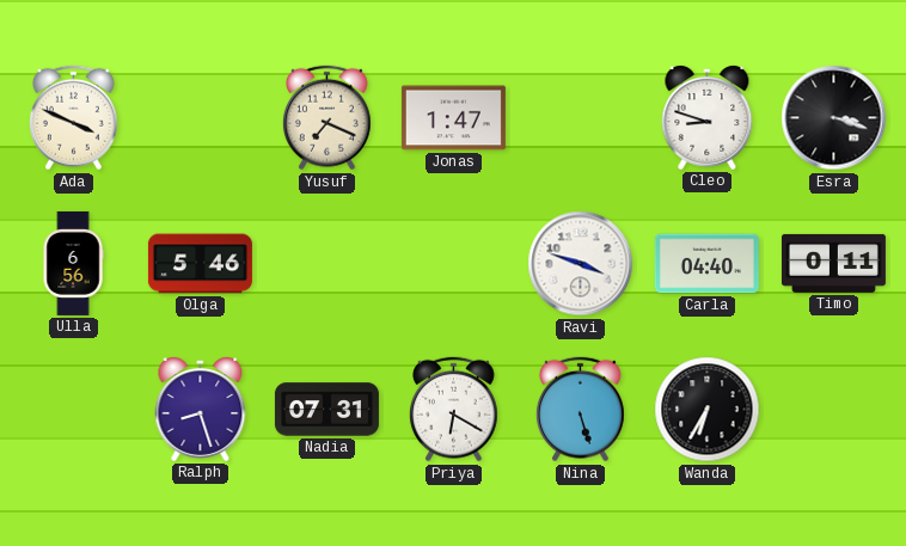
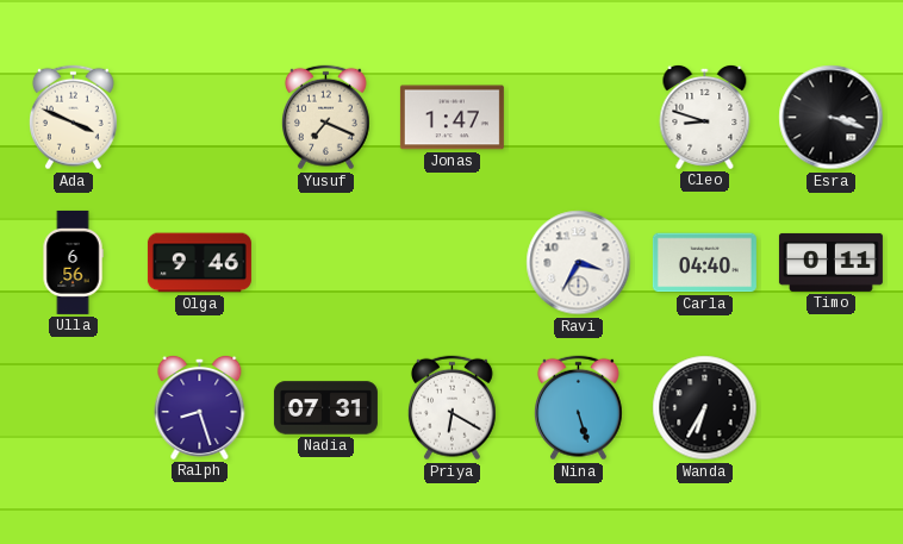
Olga: 5:46 -> 9:46
Ravi: 3:48 -> 3:35
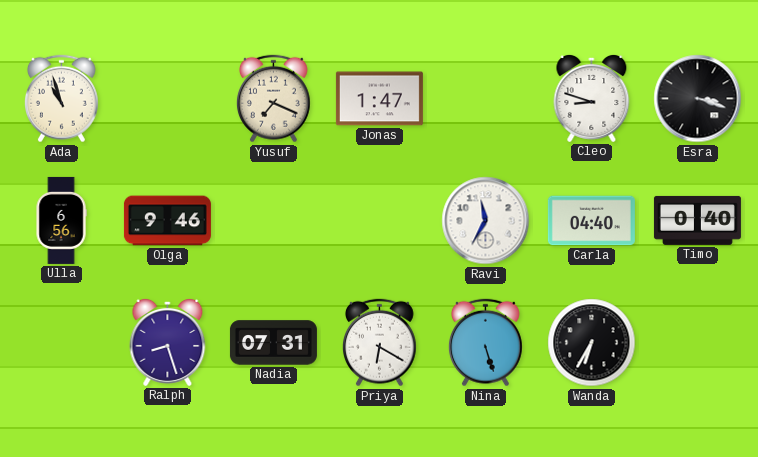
Ada: 3:49 -> 10:57
Ravi: 3:35 -> 11:35
Timo: 0:11 -> 0:40
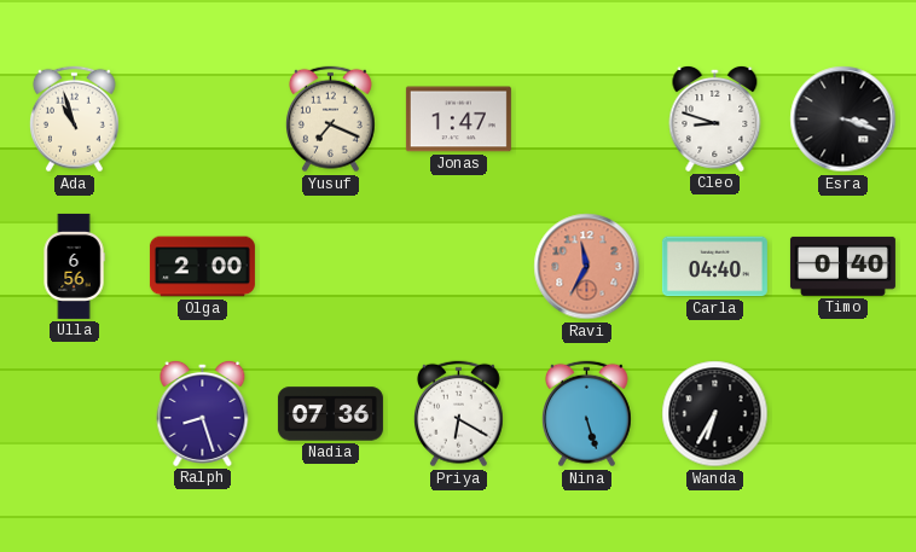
Olga: 9:46 -> 2:00
Ravi dial: white -> salmon
Nadia: 07:31 -> 07:36
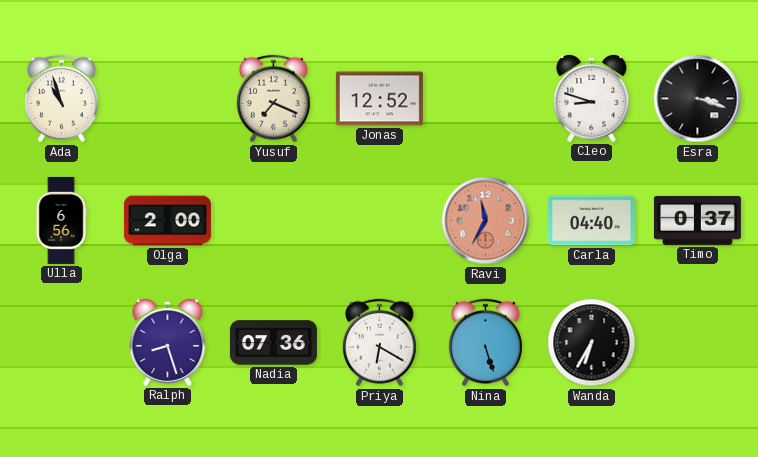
Jonas: 1:47 -> 12:52
Timo: 0:40 -> 0:37
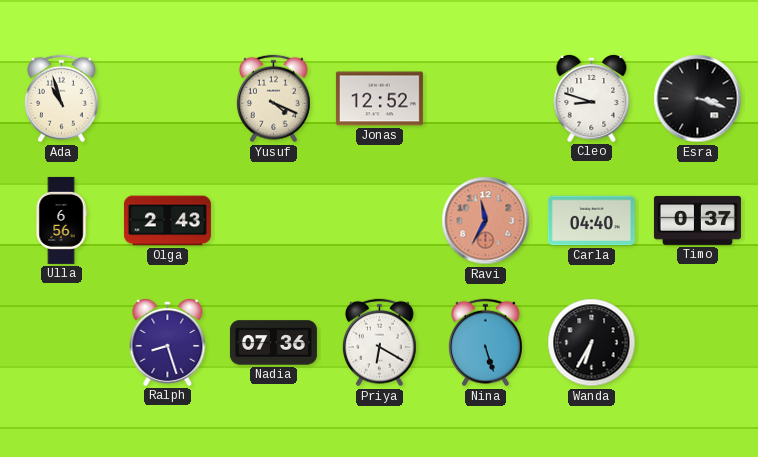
Yusuf: 7:19 -> 4:19
Olga: 2:00 -> 2:43
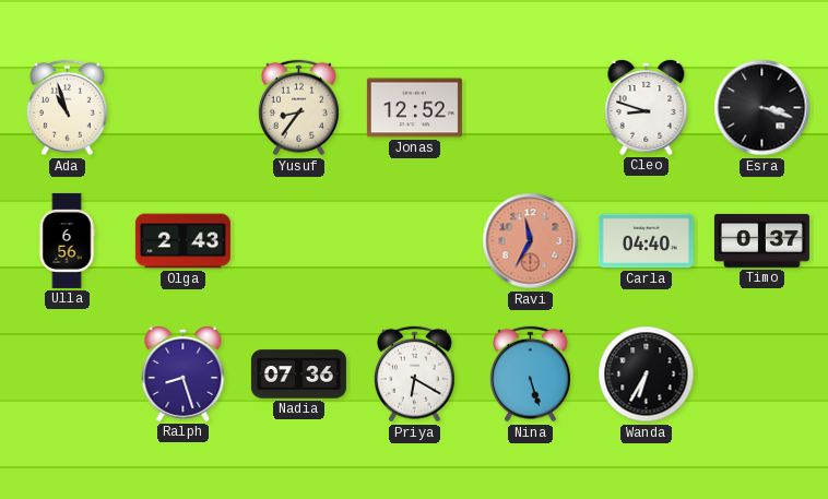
Yusuf: 4:19 -> 8:36
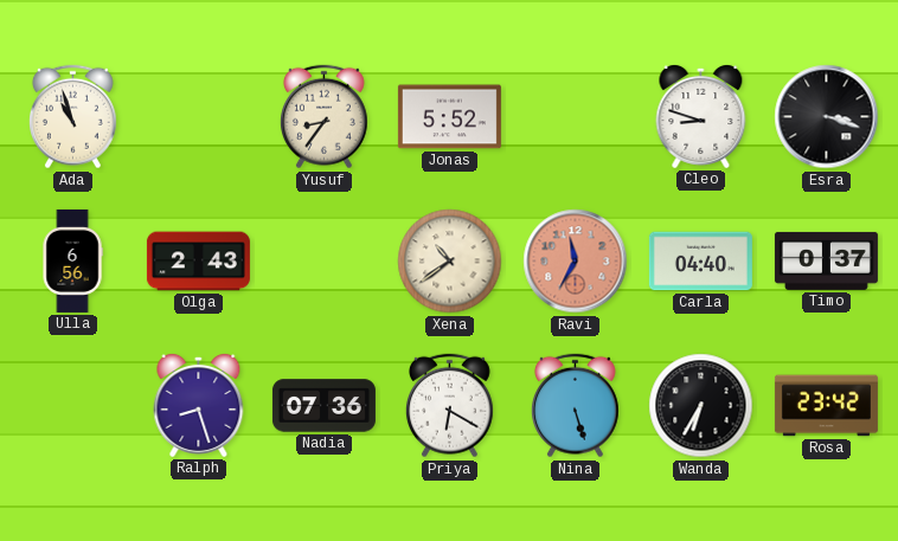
Jonas: 12:52 -> 5:52
Xena: none -> 10:39
Rosa: none -> 23:42
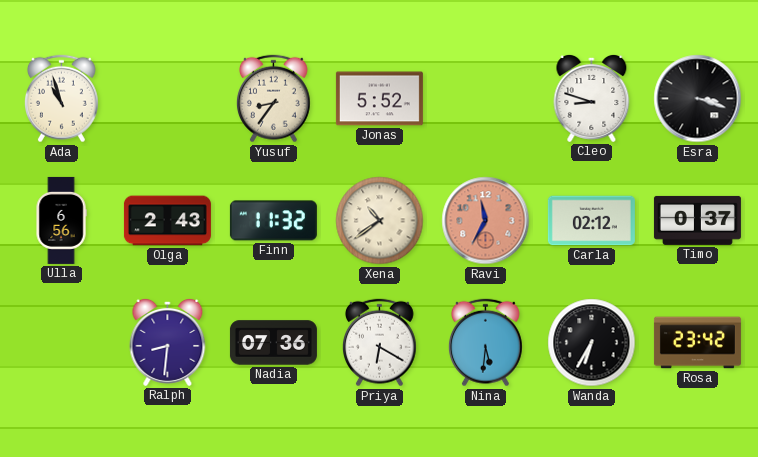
Finn: none -> 11:32
Carla: 04:40 -> 02:12
Ralph: 8:27 -> 8:31
Nina: 5:27 -> 5:31
